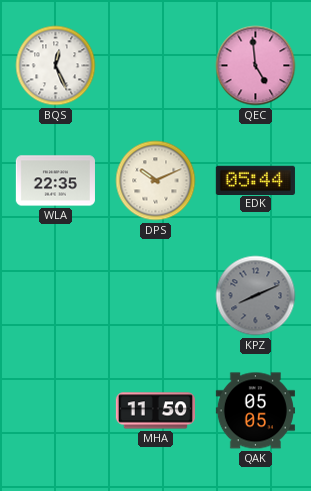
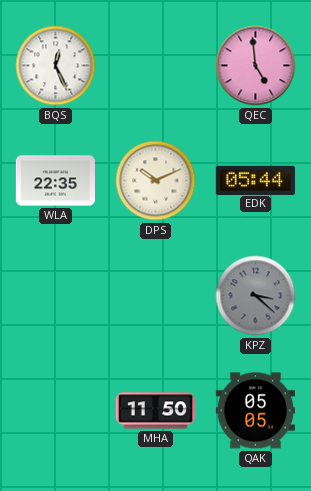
KPZ: 8:11 -> 3:22
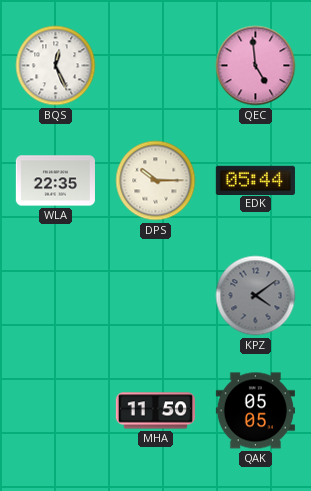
DPS: 10:11 -> 10:15
KPZ: 3:22 -> 4:09
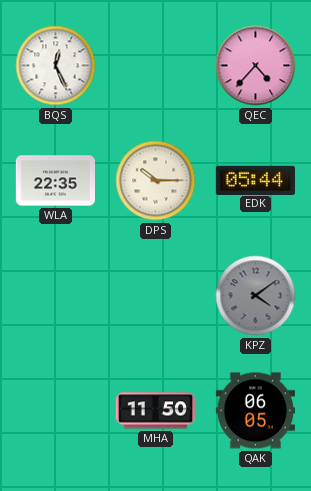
QEC: 4:59 -> 4:37
QAK: 05:05 -> 06:05
